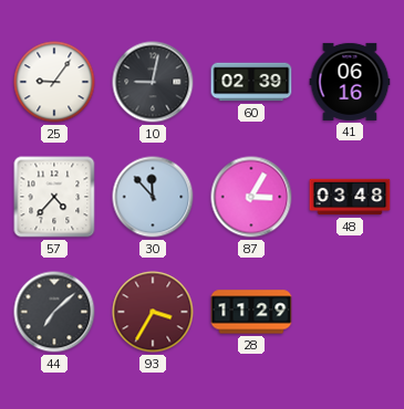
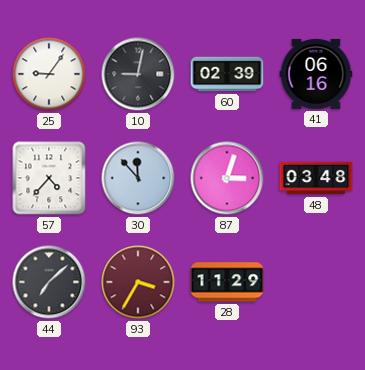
87: 3:05 -> 3:03
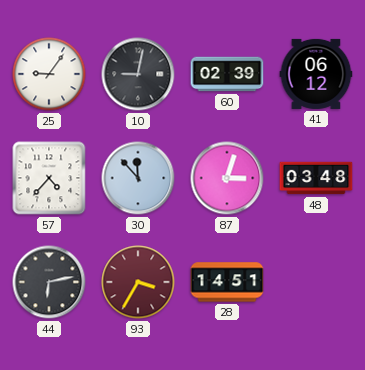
41: 06:16 -> 06:12
44: 7:08 -> 6:13
28: 11:29 -> 14:51
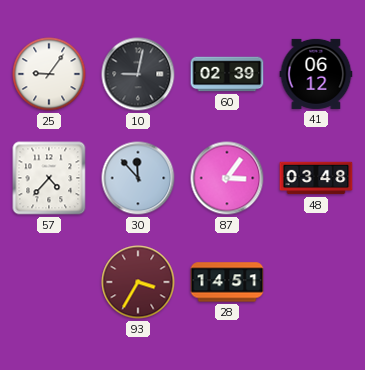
87: 3:03 -> 3:06
44: 6:13 -> none
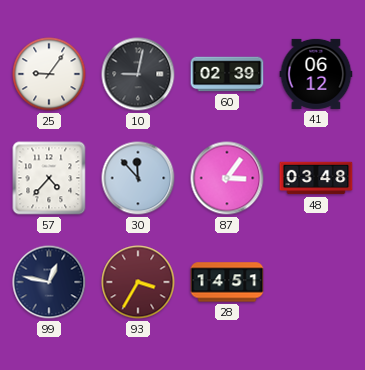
99: none -> 12:47
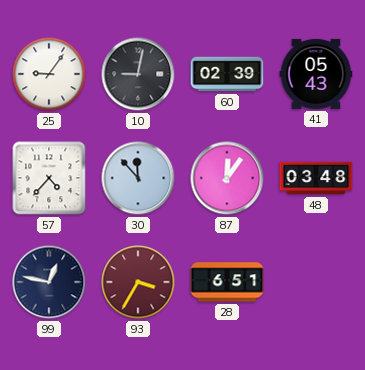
41: 06:12 -> 05:43
87: 3:06 -> 12:06
28: 14:51 -> 6:51
